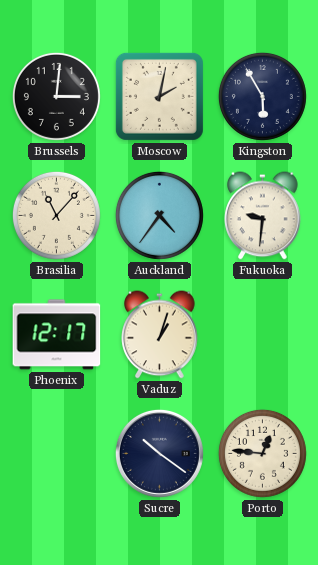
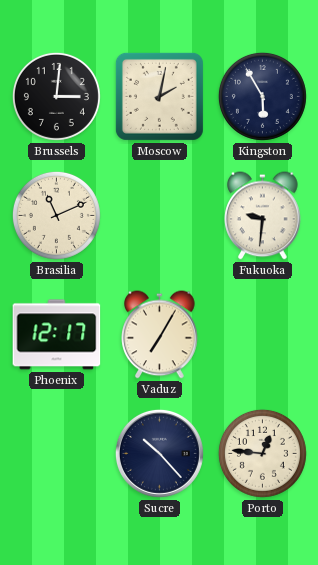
Brasilia: 11:07 -> 11:11
Auckland: 4:36 -> none
Vaduz: 1:03 -> 7:05
Sucre: 10:21 -> 10:23
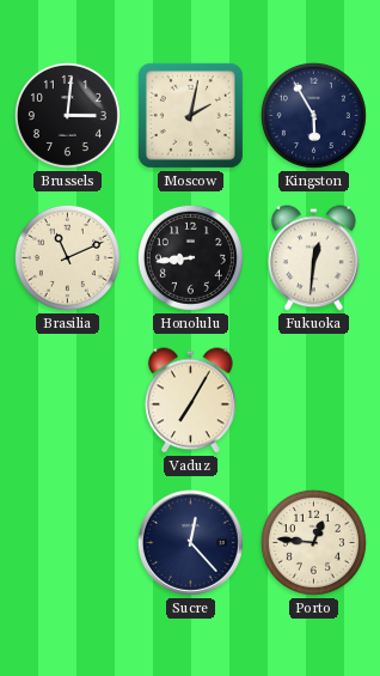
Honolulu: none -> 8:44
Fukuoka: 9:31 -> 12:31
Phoenix: 12:17 -> none
Sucre: 10:23 -> 12:23
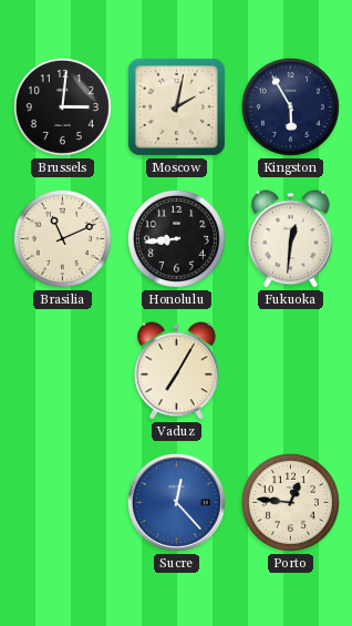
Sucre dial: navy -> blue
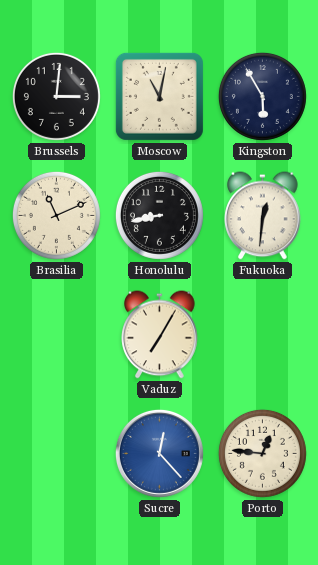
Moscow: 2:02 -> 11:02
Honolulu: 8:44 -> 8:43
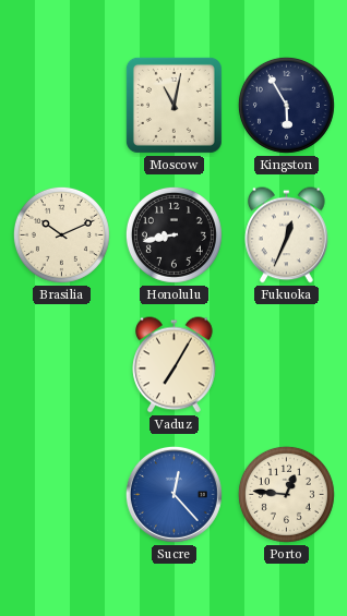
Brussels: 3:01 -> none
Brasilia: 11:11 -> 10:11
Fukuoka: 12:31 -> 12:34
